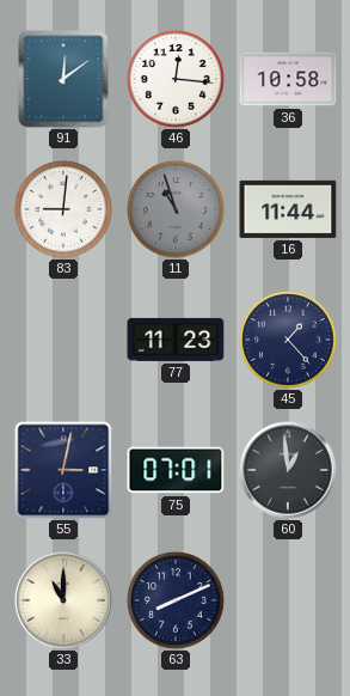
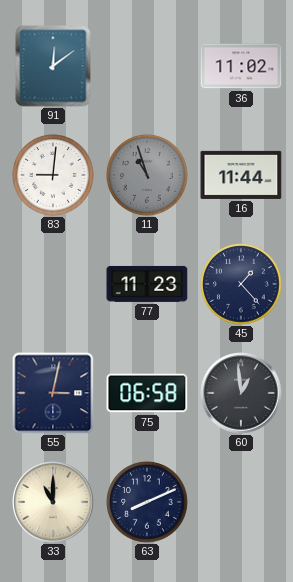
46: 12:16 -> none
36: 10:58 -> 11:02
75: 07:01 -> 06:58
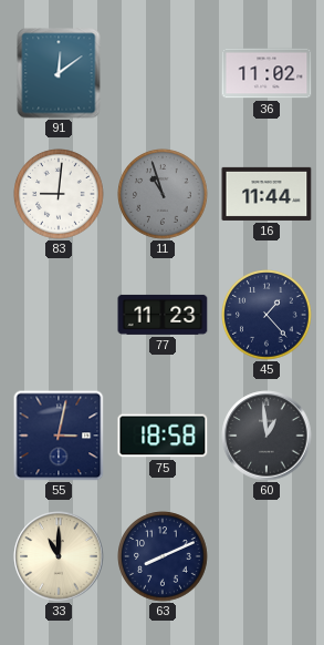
75: 06:58 -> 18:58
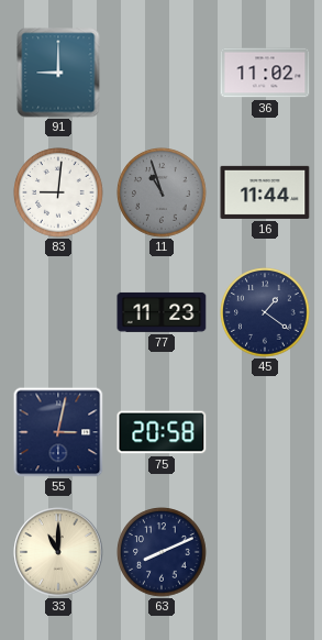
91: 12:09 -> 9:00
45: 1:23 -> 1:21
75: 18:58 -> 20:58
60: 12:59 -> none
